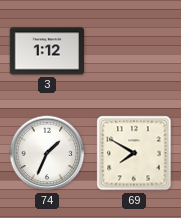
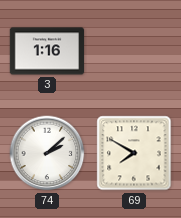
3: 1:12 -> 1:16
74: 1:34 -> 2:08
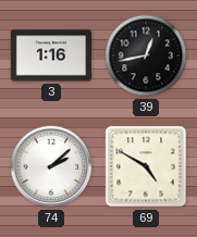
39: none -> 12:43
69: 7:50 -> 4:50
